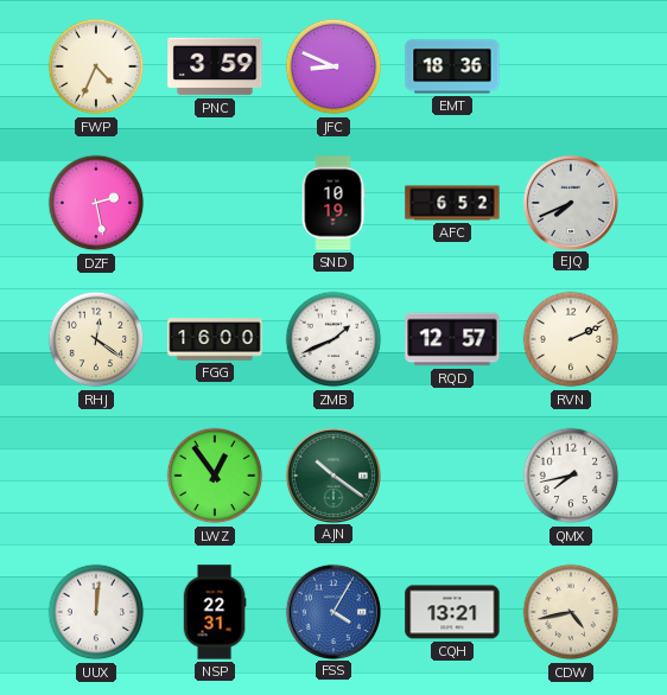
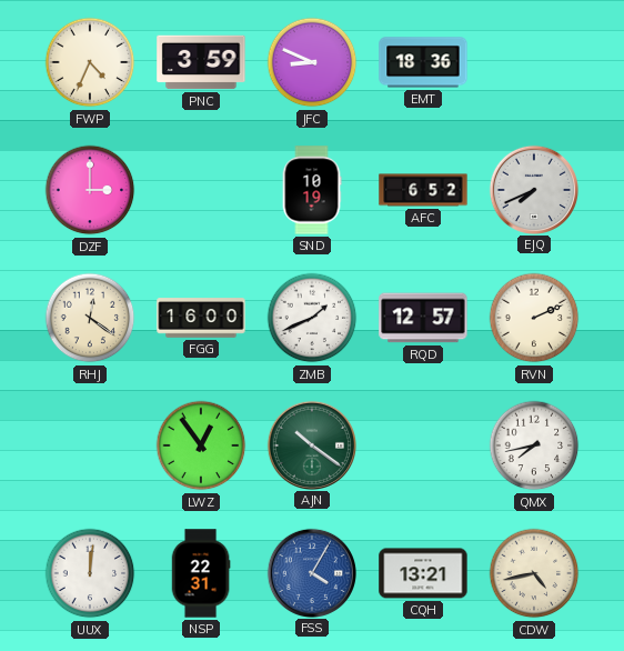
DZF: 2:28 -> 3:00
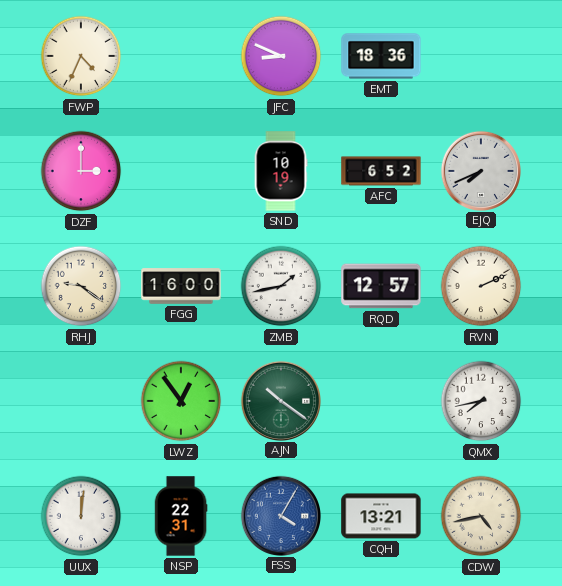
PNC: 3:59 -> none
RHJ: 12:21 -> 9:21
ZMB: 1:41 -> 1:43
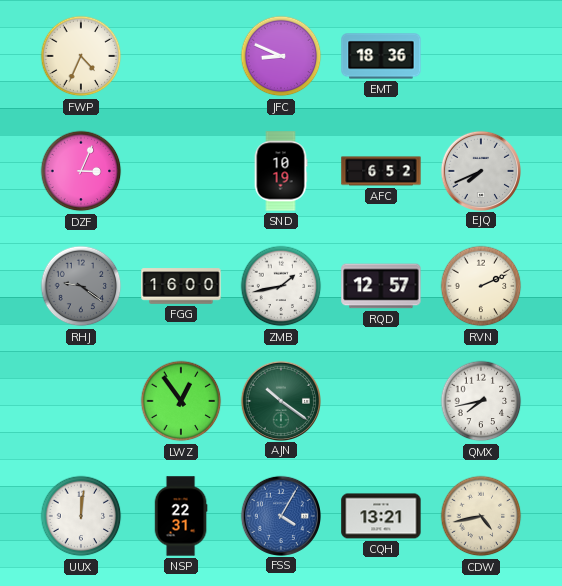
DZF: 3:00 -> 3:04
RHJ dial: cream -> grey
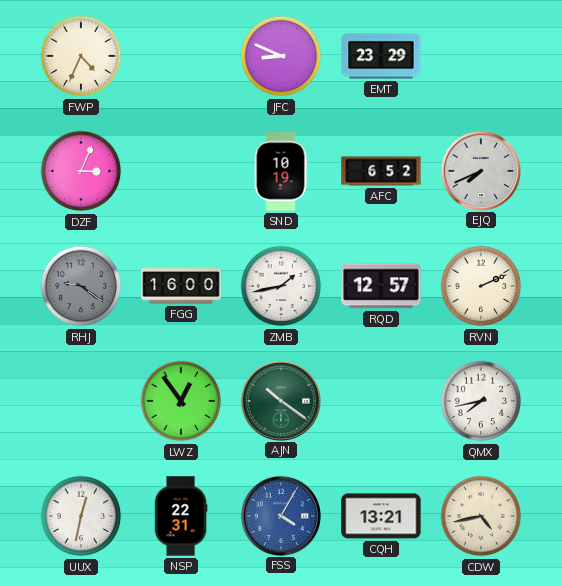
EMT: 18:36 -> 23:29
UUX: 12:01 -> 12:32
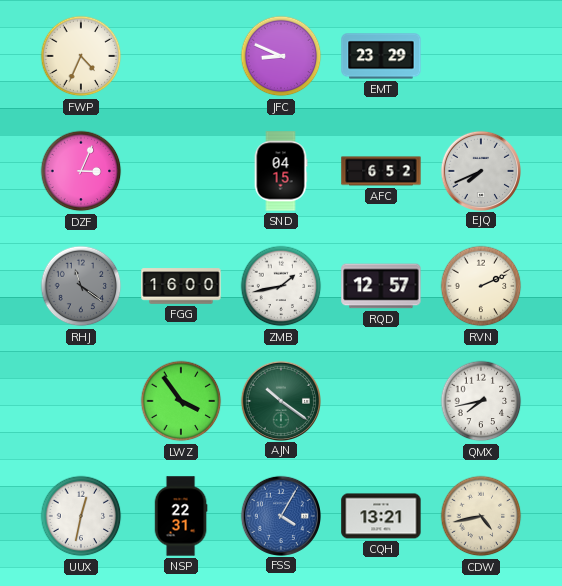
SND: 10:19 -> 04:15
RHJ: 9:21 -> 11:21
LWZ: 12:54 -> 3:54
